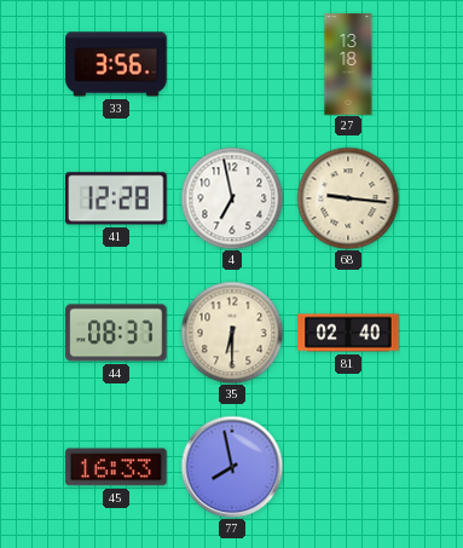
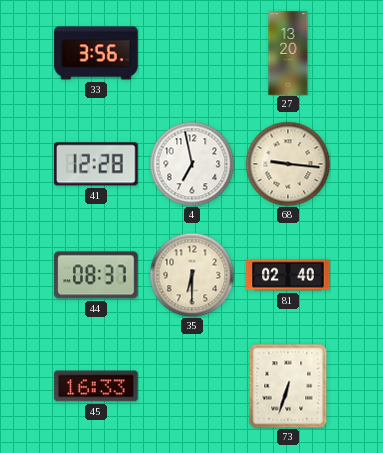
27: 13:18 -> 13:20
77: 7:58 -> none
73: none -> 6:33
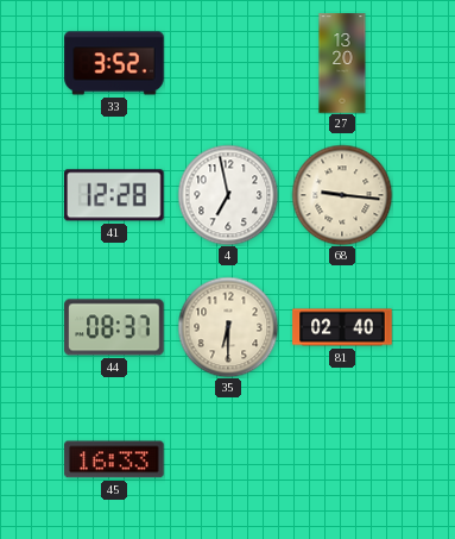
33: 3:56 -> 3:52
73: 6:33 -> none
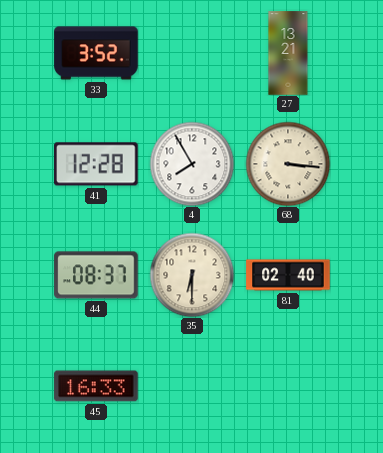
27: 13:20 -> 13:21
4: 6:58 -> 7:55
68: 9:16 -> 3:16
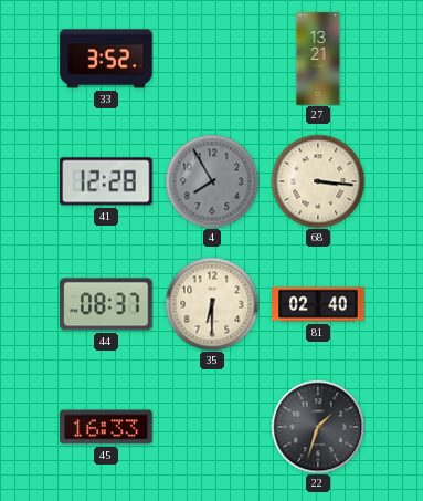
4 dial: white -> grey
22: none -> 1:33
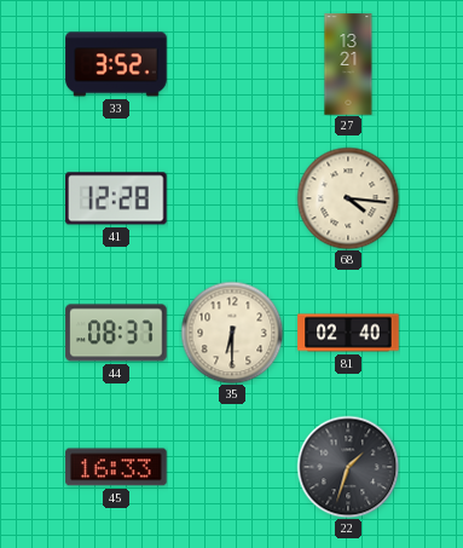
4: 7:55 -> none
68: 3:16 -> 4:16
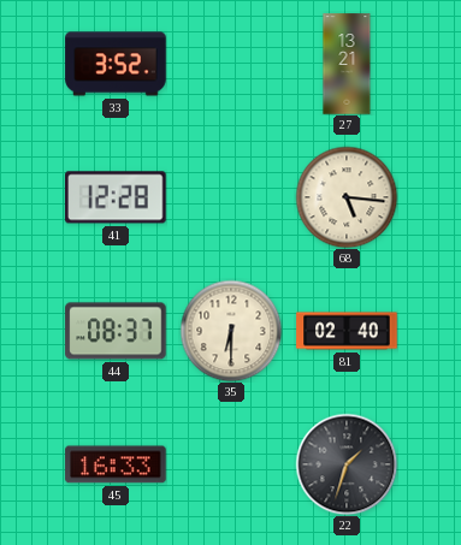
68: 4:16 -> 5:16
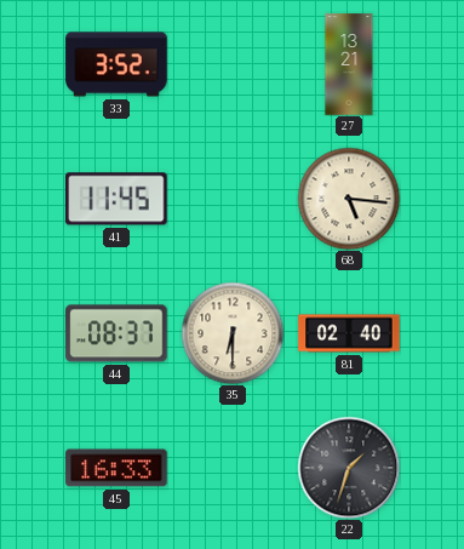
41: 12:28 -> 11:45
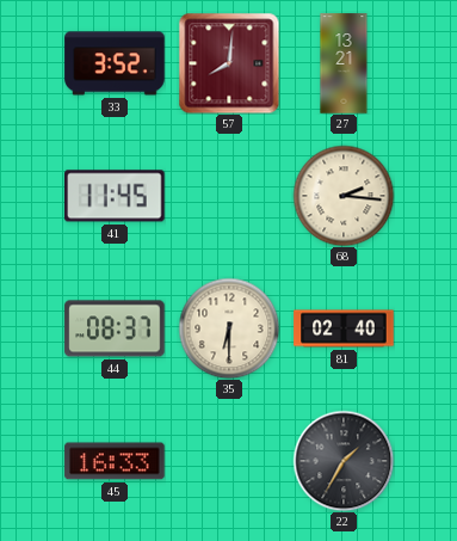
57: none -> 8:01
68: 5:16 -> 2:16
22: 1:33 -> 1:35
